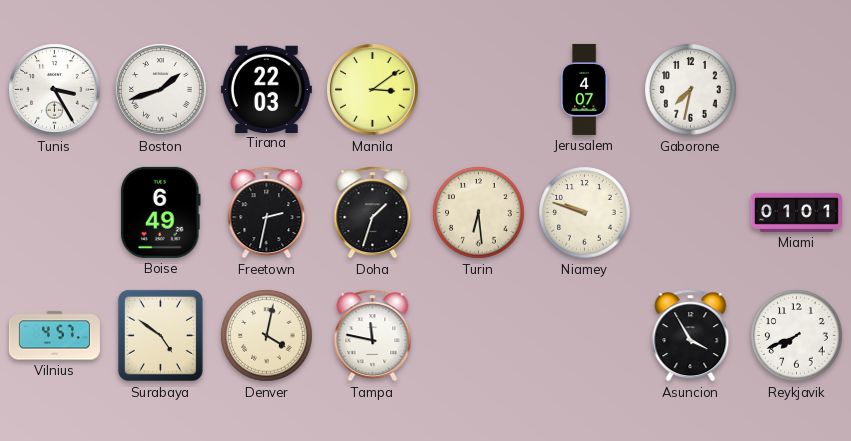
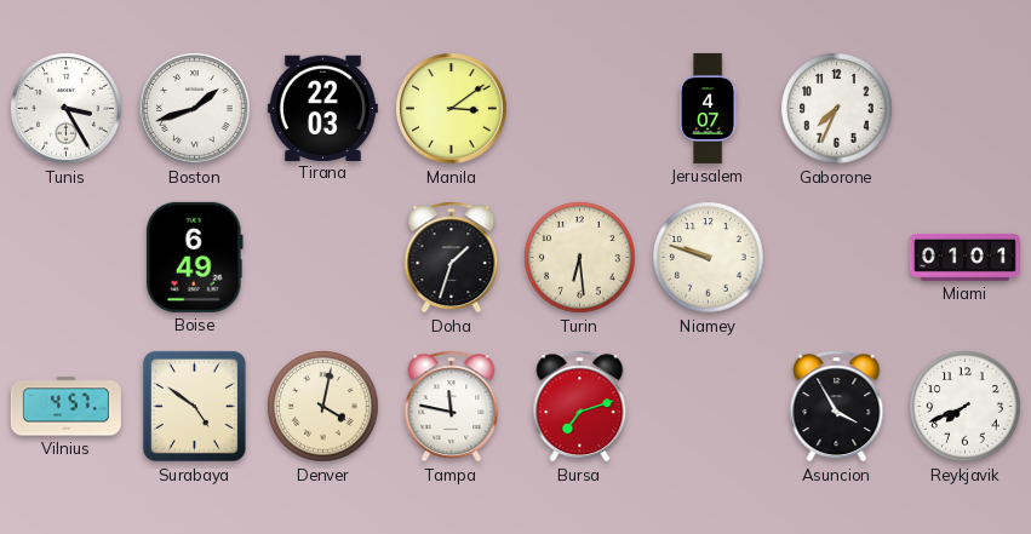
Gaborone: 7:32 -> 7:34
Freetown: 2:32 -> none
Bursa: none -> 7:12
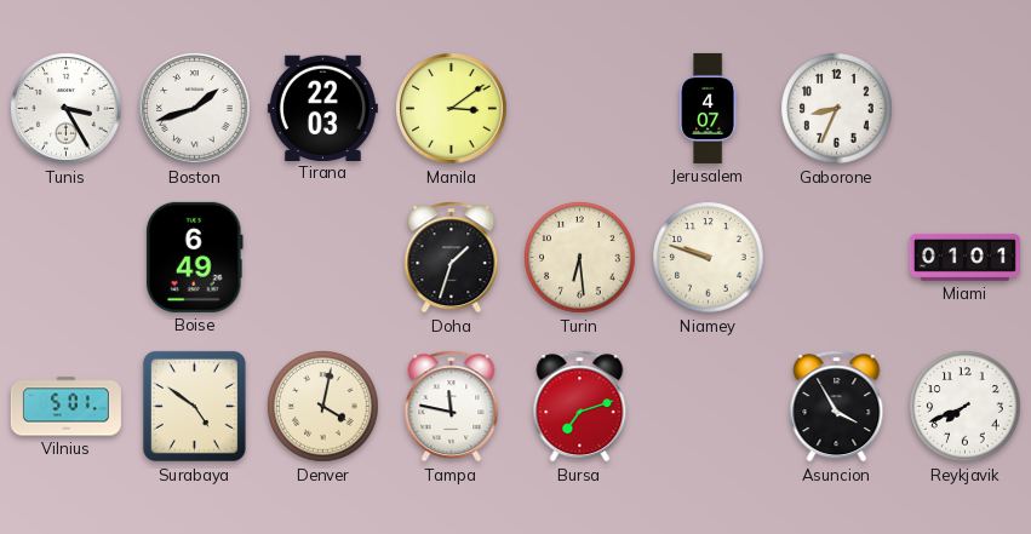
Gaborone: 7:34 -> 8:34
Vilnius: 4:57 -> 5:01
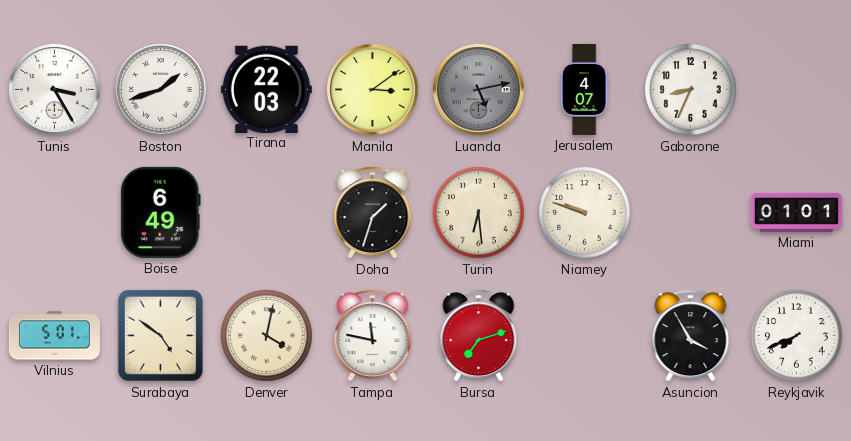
Luanda: none -> 5:13
